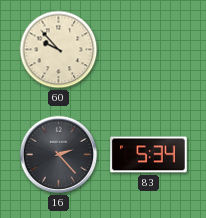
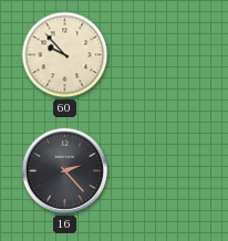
83: 5:34 -> none
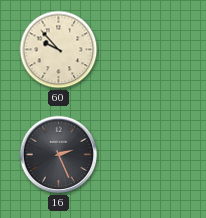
16: 2:23 -> 2:26
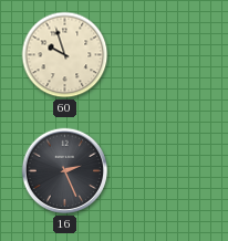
60: 9:53 -> 9:57
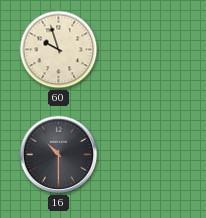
16: 2:26 -> 10:30
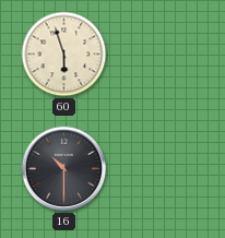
60: 9:57 -> 5:57
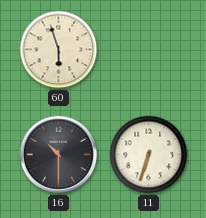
11: none -> 6:33
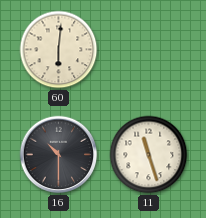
60: 5:57 -> 6:01
11: 6:33 -> 11:27
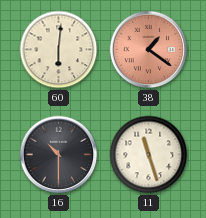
38: none -> 1:21
